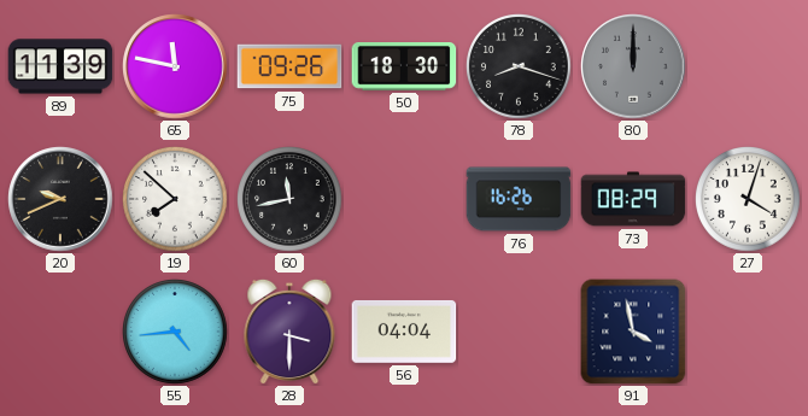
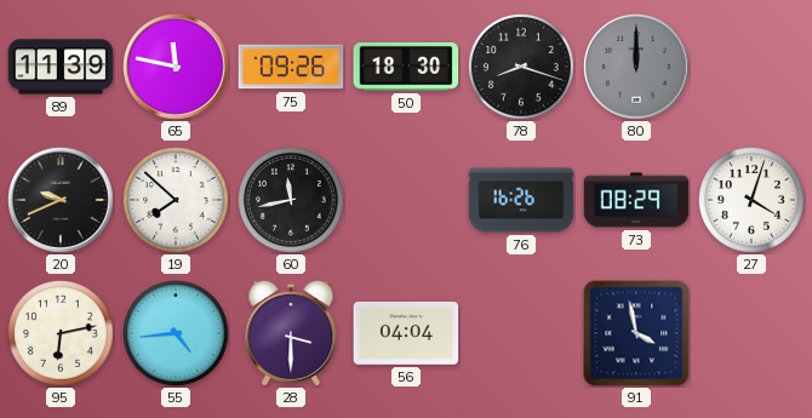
95: none -> 6:13
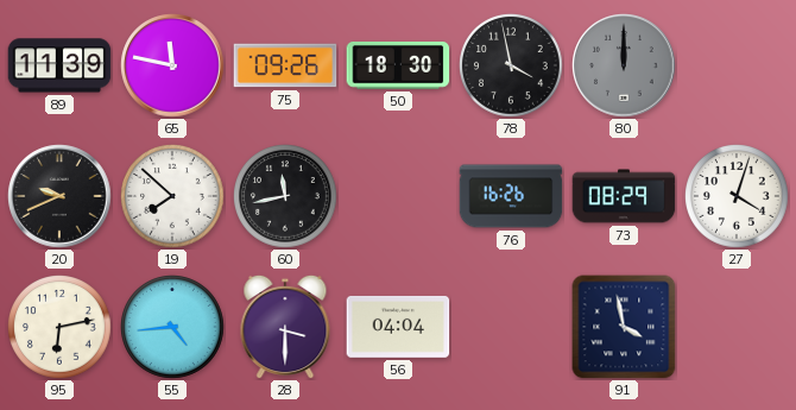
78: 8:18 -> 3:58
